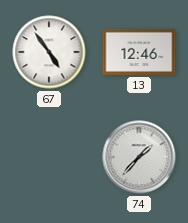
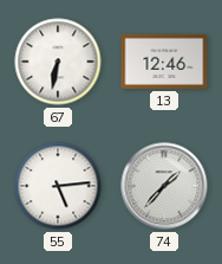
67: 4:54 -> 6:32
55: none -> 5:14
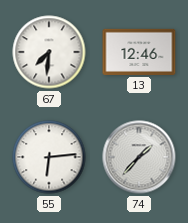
67: 6:32 -> 7:31
55: 5:14 -> 6:14
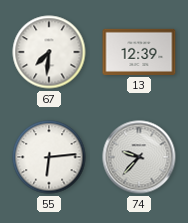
13: 12:46 -> 12:39
74: 1:37 -> 9:37
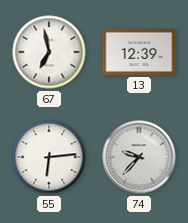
67: 7:31 -> 6:58
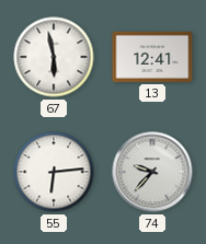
67: 6:58 -> 5:58
13: 12:39 -> 12:41
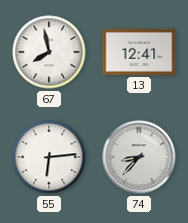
67: 5:58 -> 7:58
74: 9:37 -> 8:37
